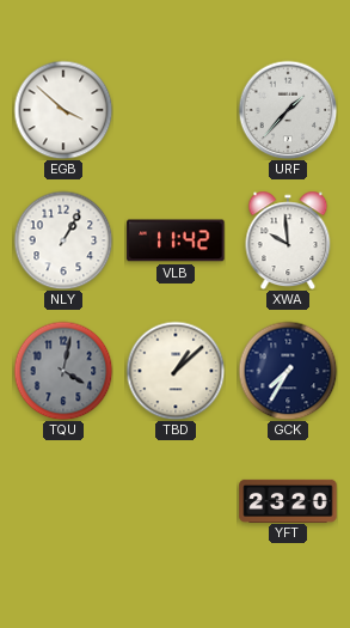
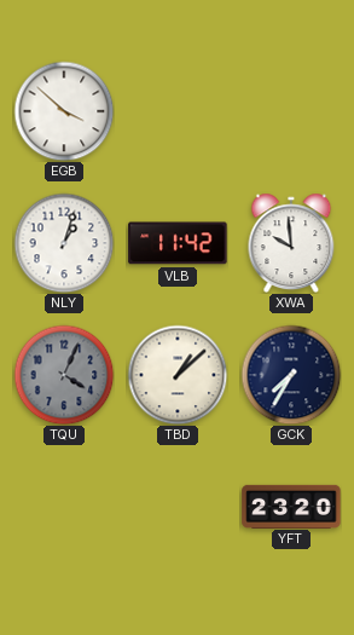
URF: 1:37 -> none
NLY: 1:05 -> 1:03
TQU: 4:02 -> 4:04
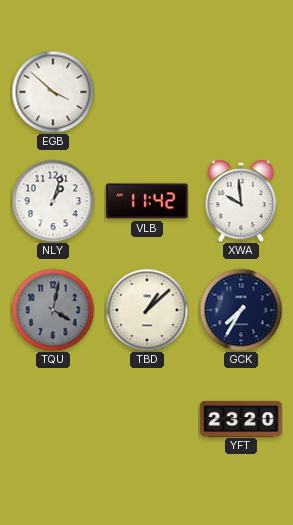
TQU: 4:04 -> 4:02
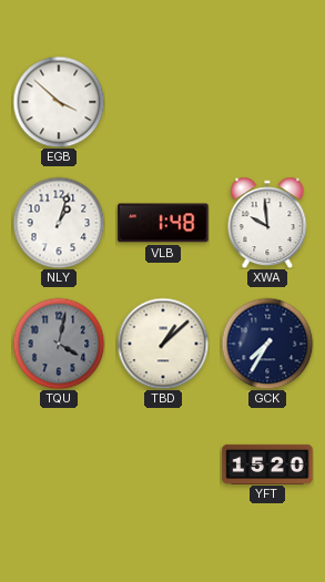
VLB: 11:42 -> 1:48
YFT: 23:20 -> 15:20
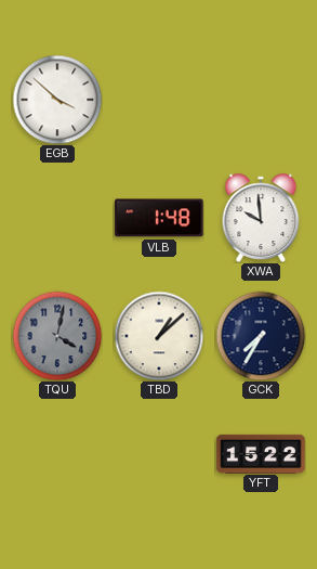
NLY: 1:03 -> none
YFT: 15:20 -> 15:22
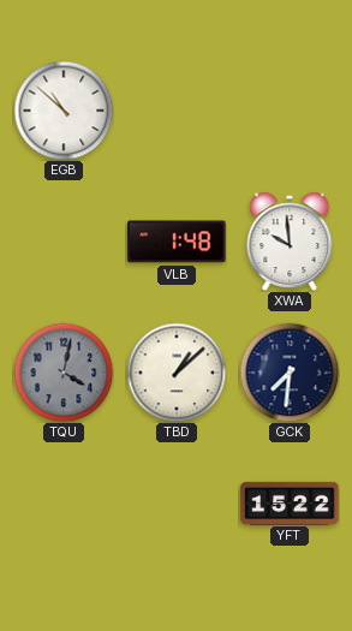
EGB: 3:52 -> 10:52
GCK: 7:35 -> 7:31
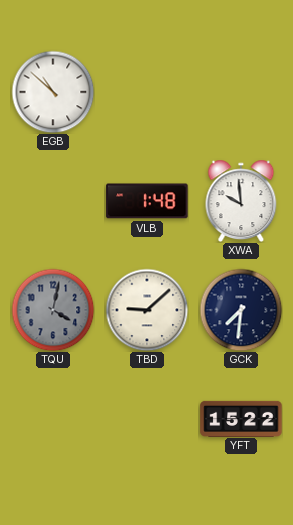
TBD: 1:08 -> 9:08
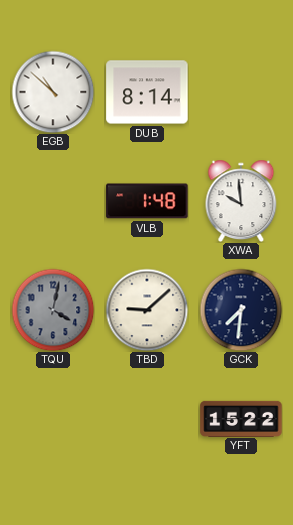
DUB: none -> 8:14
